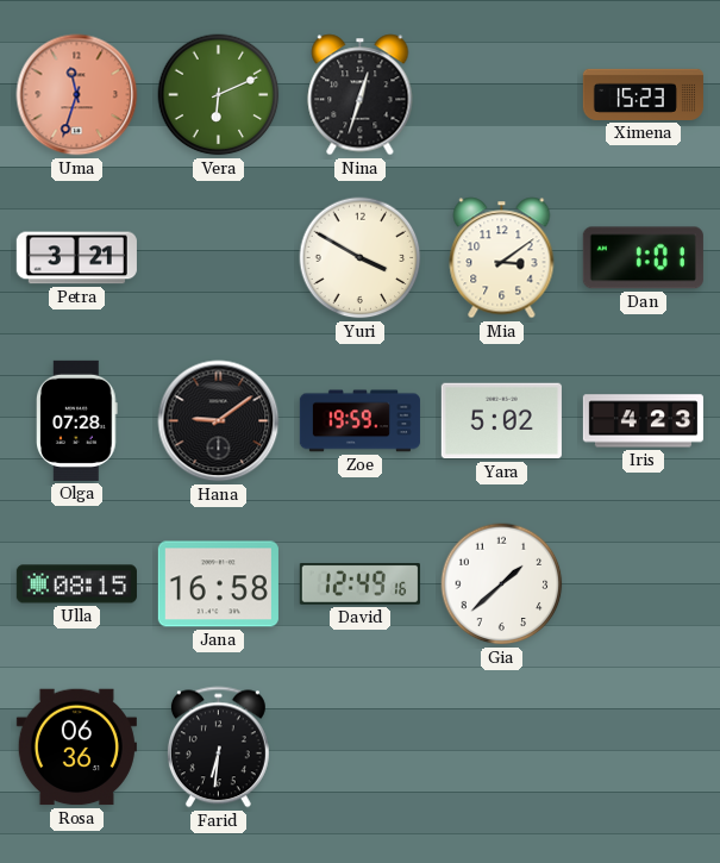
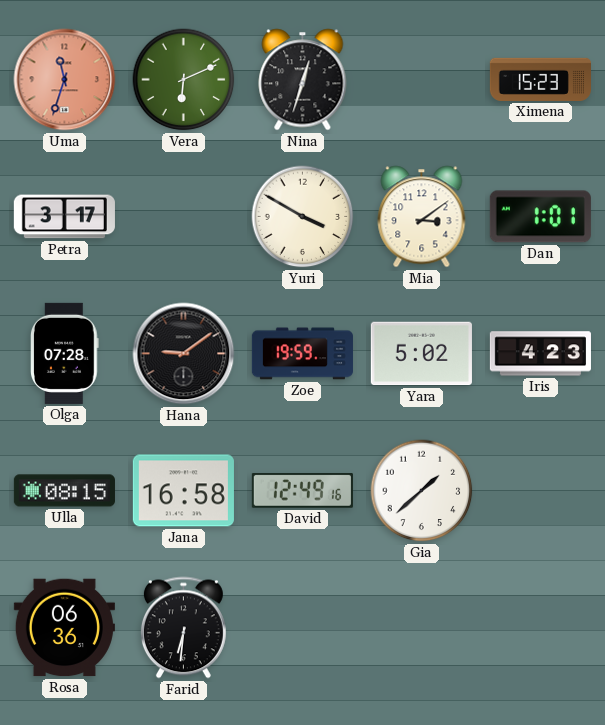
Petra: 3:21 -> 3:17
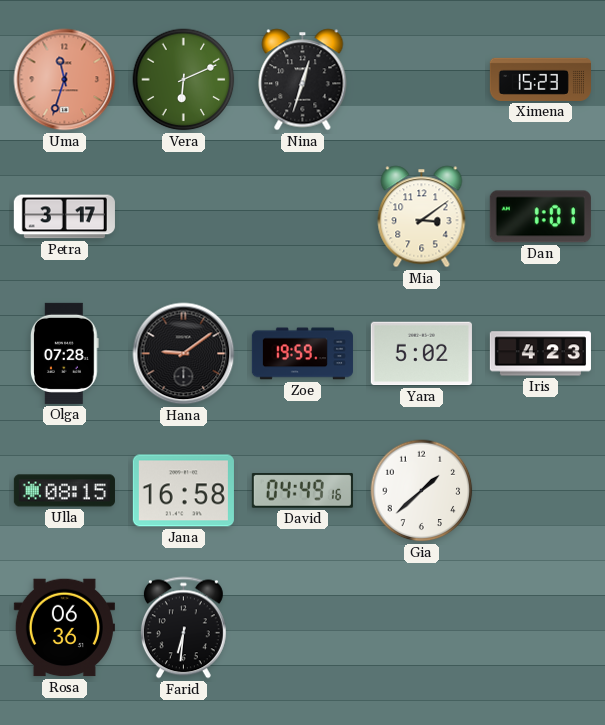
Yuri: 3:50 -> none
David: 12:49 -> 04:49
